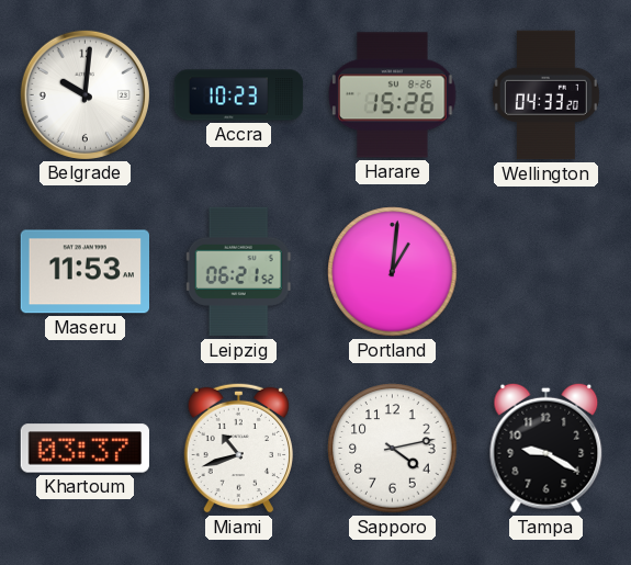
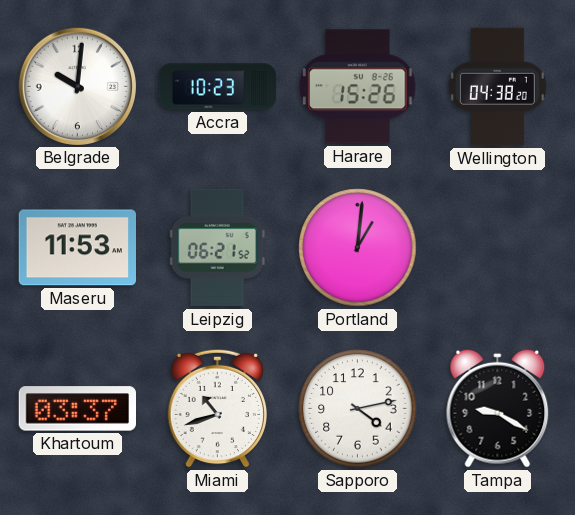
Wellington: 04:33 -> 04:38
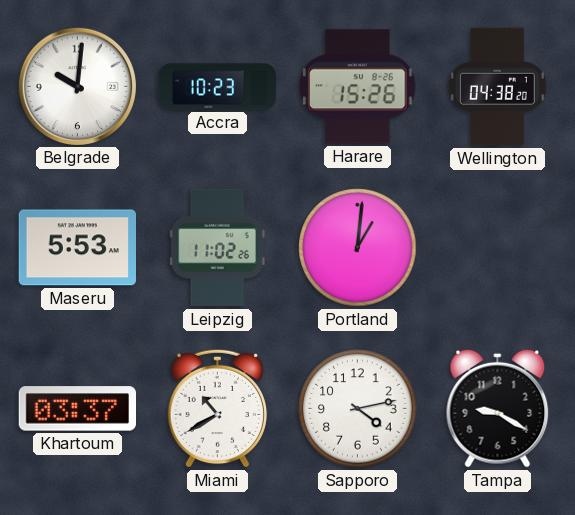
Maseru: 11:53 -> 5:53
Leipzig: 06:21 -> 11:02
Miami: 10:42 -> 10:40
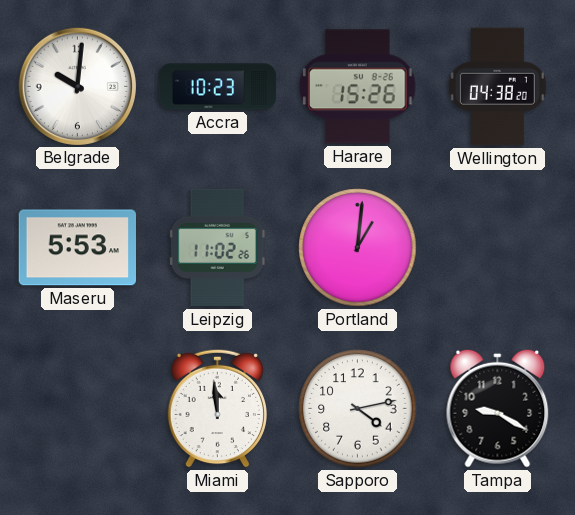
Khartoum: 03:37 -> none
Miami: 10:40 -> 11:59
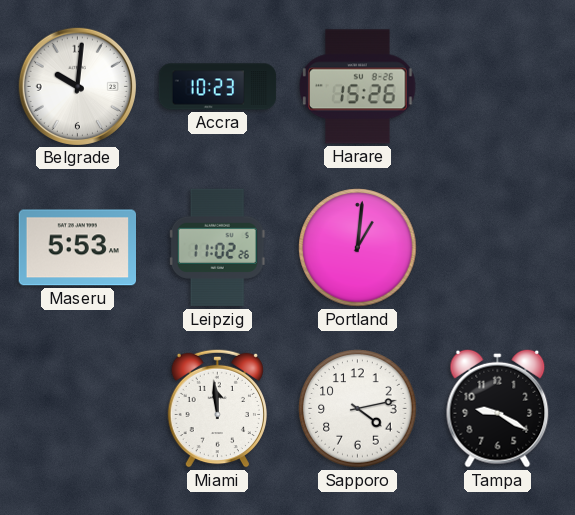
Wellington: 04:38 -> none
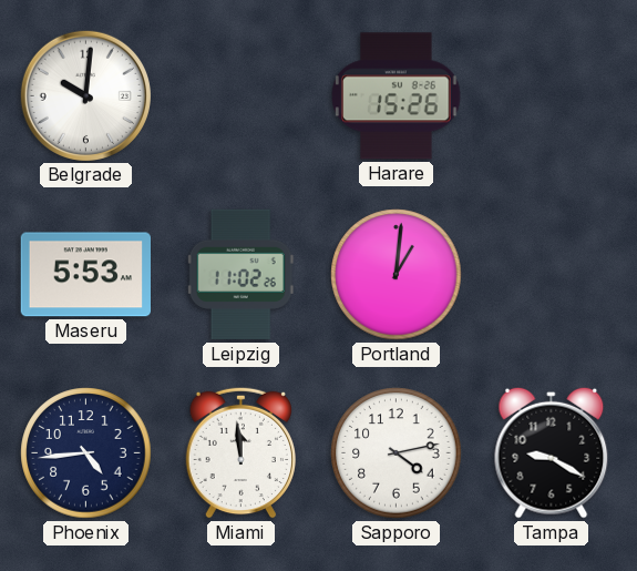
Accra: 10:23 -> none
Phoenix: none -> 4:44
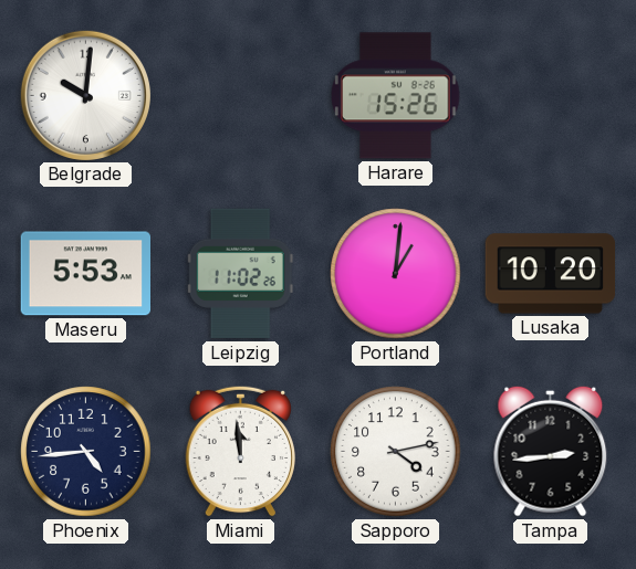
Lusaka: none -> 10:20
Tampa: 9:20 -> 2:44
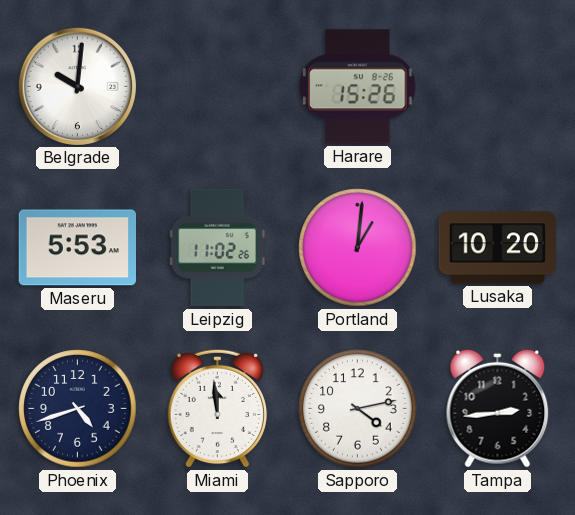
Phoenix: 4:44 -> 4:42
